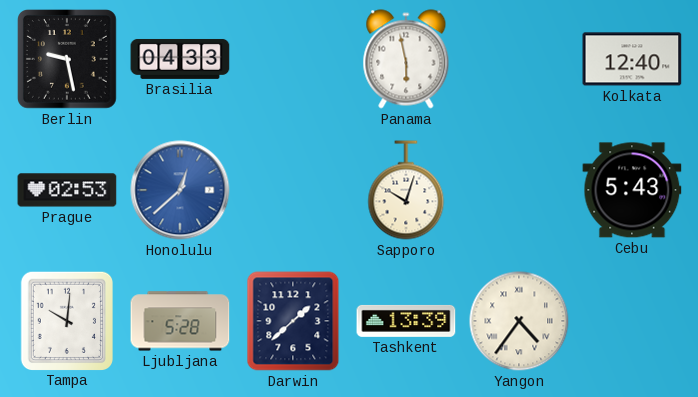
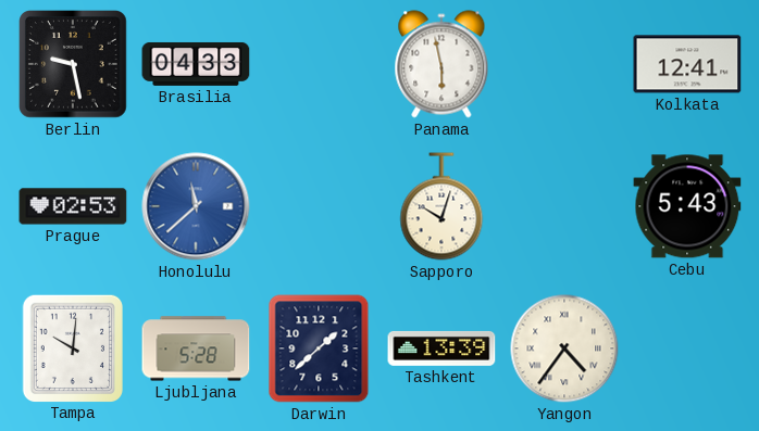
Kolkata: 12:40 -> 12:41
Honolulu: 12:38 -> 11:38
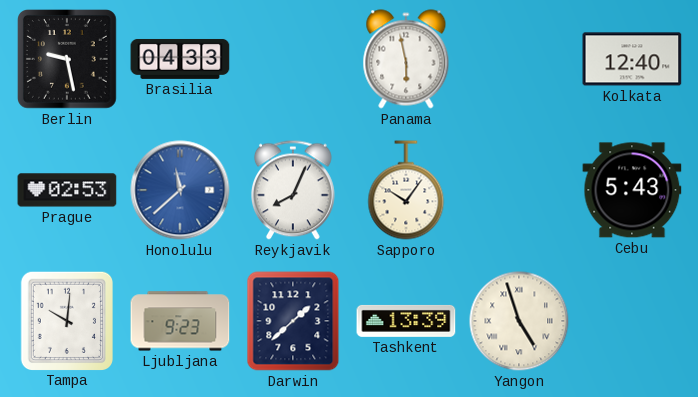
Kolkata: 12:41 -> 12:40
Reykjavik: none -> 8:04
Sapporo: 10:03 -> 10:06
Ljubljana: 5:28 -> 9:23
Yangon: 4:36 -> 4:57
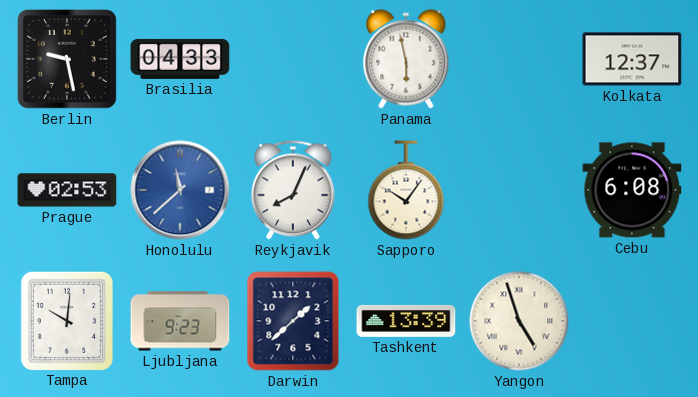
Kolkata: 12:40 -> 12:37
Cebu: 5:43 -> 6:08
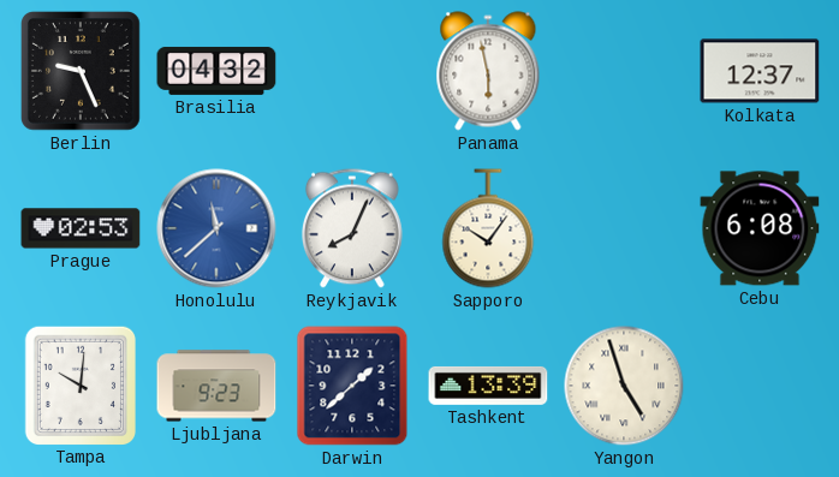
Berlin: 9:28 -> 9:26
Brasilia: 04:33 -> 04:32
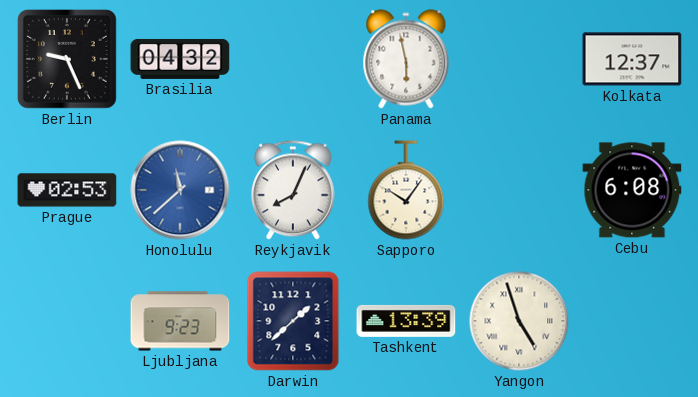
Tampa: 10:01 -> none
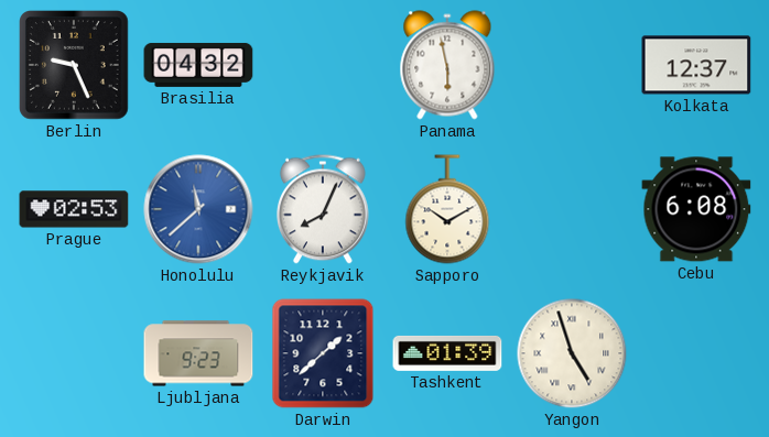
Sapporo: 10:06 -> 10:10
Tashkent: 13:39 -> 01:39
